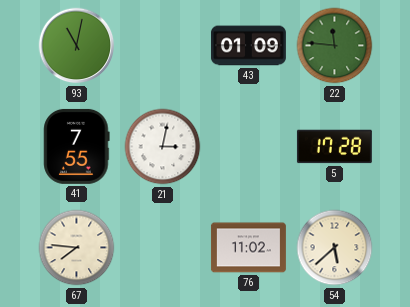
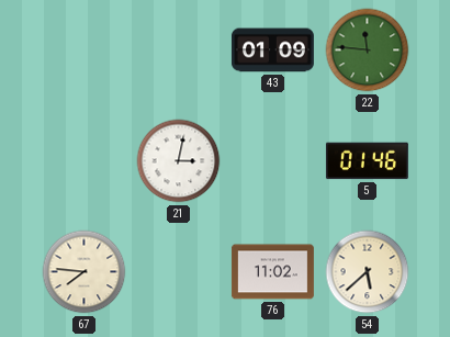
93: 11:02 -> none
41: 7:55 -> none
5: 17:28 -> 01:46
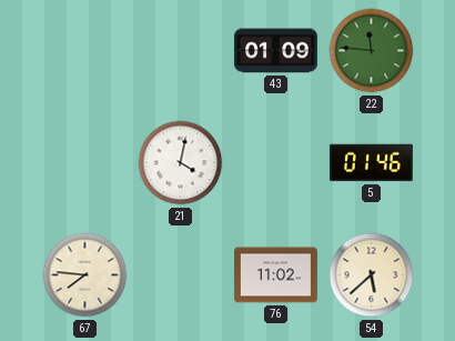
21: 3:02 -> 4:02
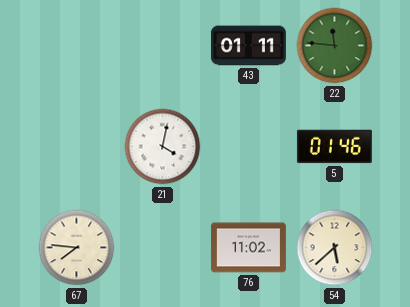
43: 01:09 -> 01:11
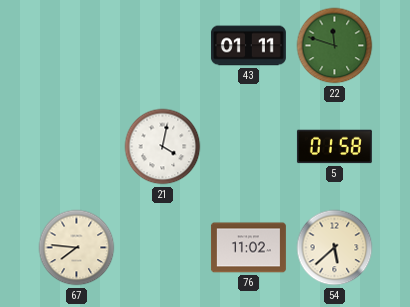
22: 11:46 -> 11:48
5: 01:46 -> 01:58
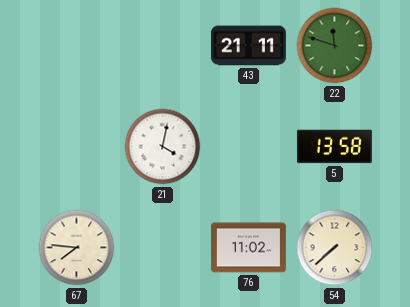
43: 01:11 -> 21:11
5: 01:58 -> 13:58
54: 5:38 -> 7:38
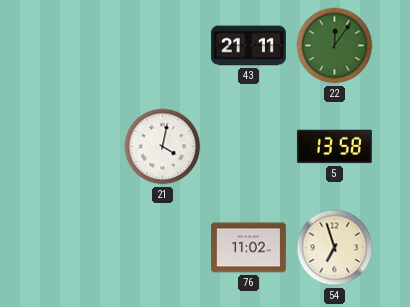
22: 11:48 -> 12:06
67: 7:46 -> none
54: 7:38 -> 6:57
